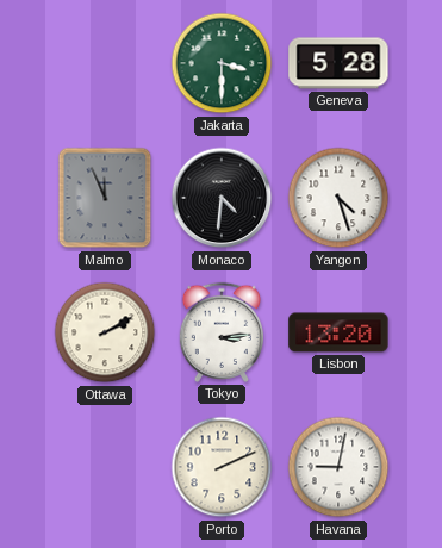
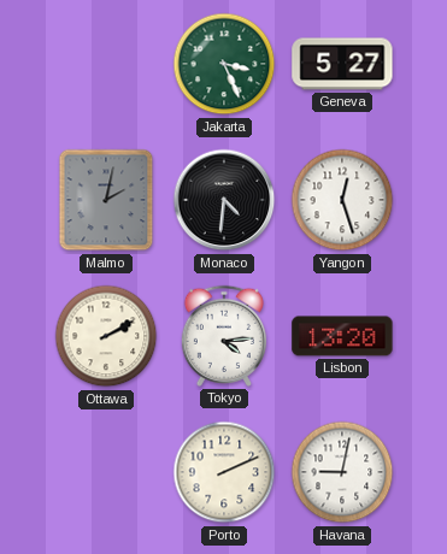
Jakarta: 3:30 -> 3:26
Geneva: 5:28 -> 5:27
Malmo: 11:56 -> 2:02
Yangon: 4:27 -> 12:27
Tokyo: 3:14 -> 4:14
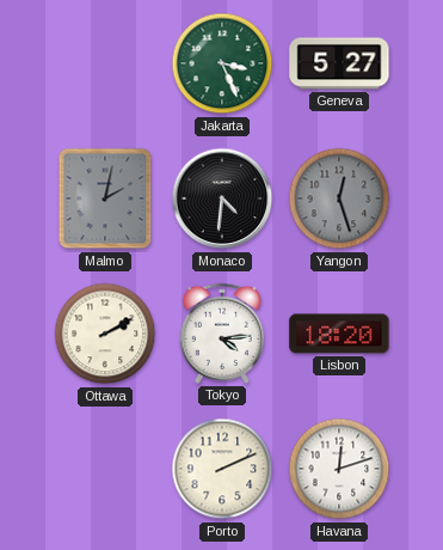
Yangon dial: white -> grey
Lisbon: 13:20 -> 18:20
Havana: 9:02 -> 12:12
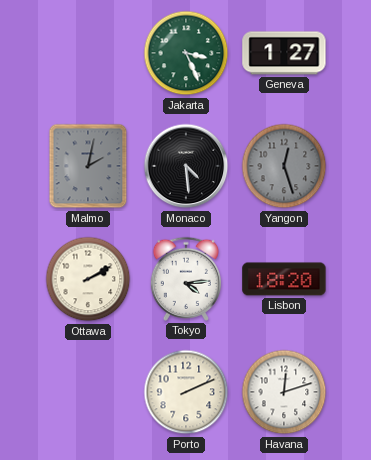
Geneva: 5:27 -> 1:27
Monaco: 4:31 -> 4:29
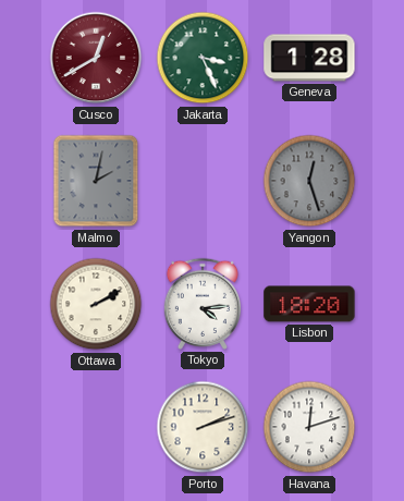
Cusco: none -> 12:40
Geneva: 1:27 -> 1:28
Monaco: 4:29 -> none
Porto: 2:11 -> 2:12
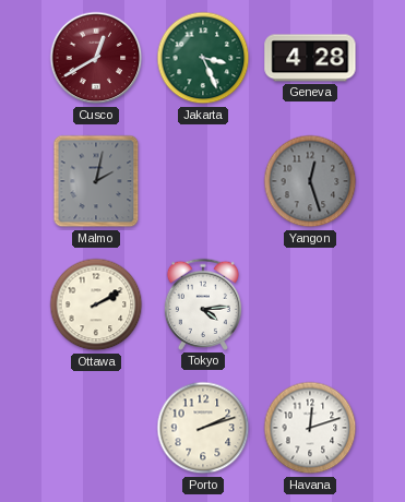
Geneva: 1:28 -> 4:28
Lisbon: 18:20 -> none
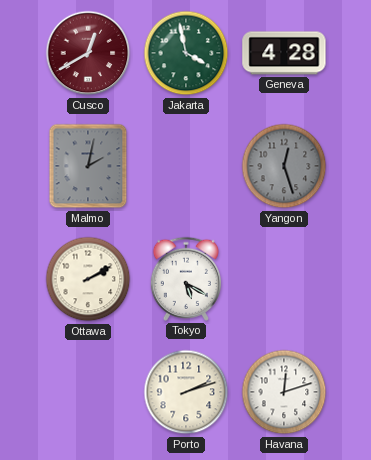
Jakarta: 3:26 -> 3:58
Tokyo: 4:14 -> 5:20
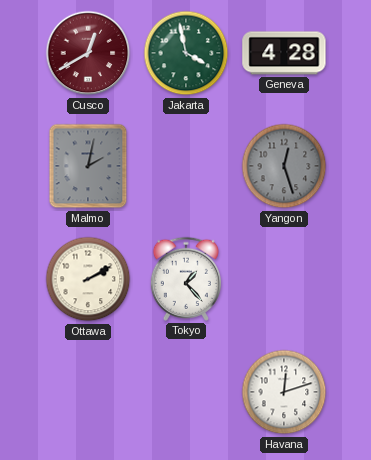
Tokyo: 5:20 -> 1:23
Porto: 2:12 -> none
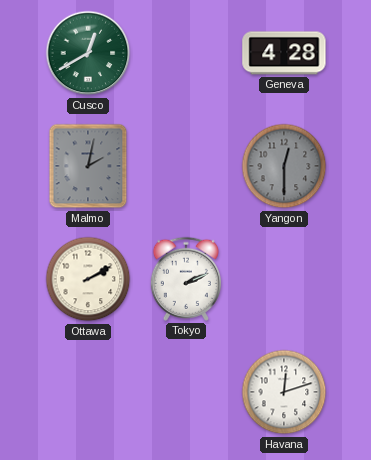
Cusco dial: burgundy -> green
Jakarta: 3:58 -> none
Yangon: 12:27 -> 12:30
Tokyo: 1:23 -> 2:11
